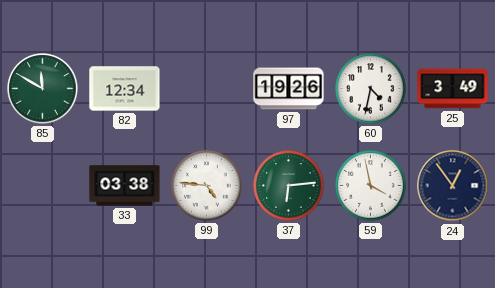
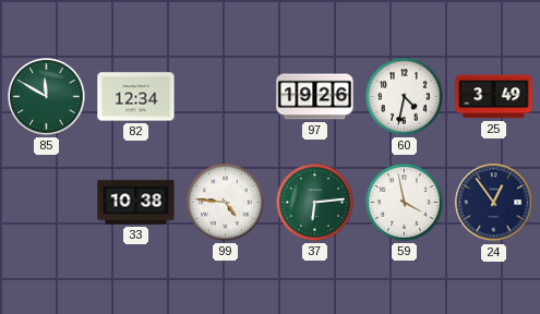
33: 03:38 -> 10:38
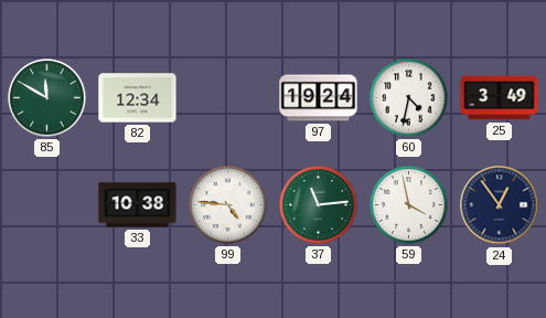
97: 19:26 -> 19:24
37: 6:14 -> 11:14
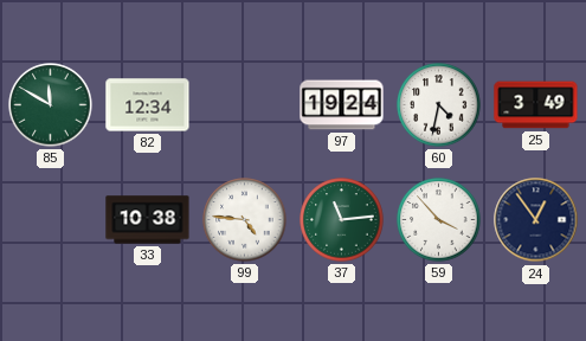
59: 3:58 -> 3:53
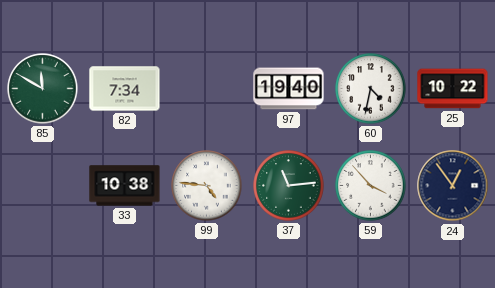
82: 12:34 -> 7:34
97: 19:24 -> 19:40
25: 3:49 -> 10:22
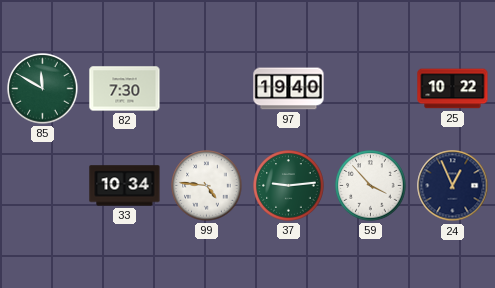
82: 7:34 -> 7:30
60: 4:32 -> none
33: 10:38 -> 10:34
37: 11:14 -> 9:14
24: 12:54 -> 12:56
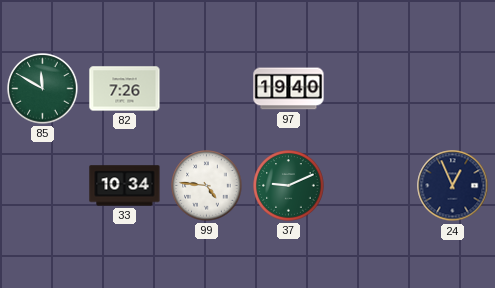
82: 7:30 -> 7:26
25: 10:22 -> none
37: 9:14 -> 9:11
59: 3:53 -> none
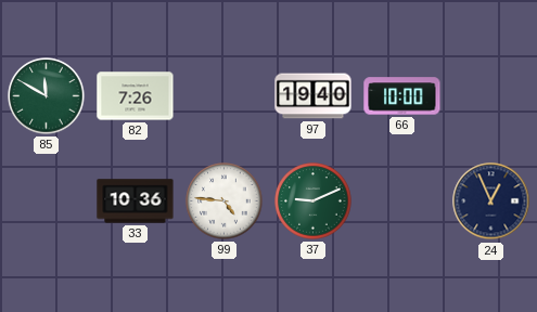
66: none -> 10:00
33: 10:34 -> 10:36
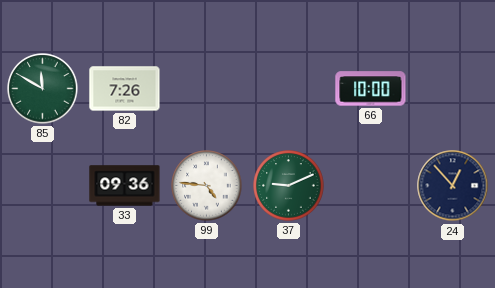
97: 19:40 -> none
33: 10:36 -> 09:36
24: 12:56 -> 12:53
